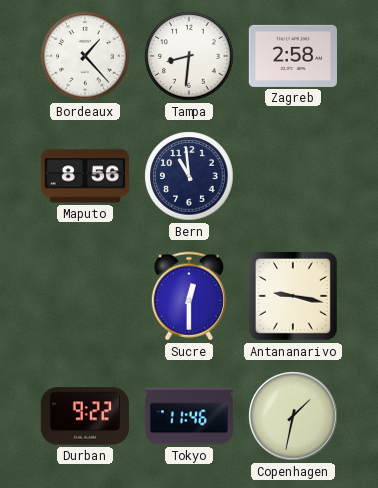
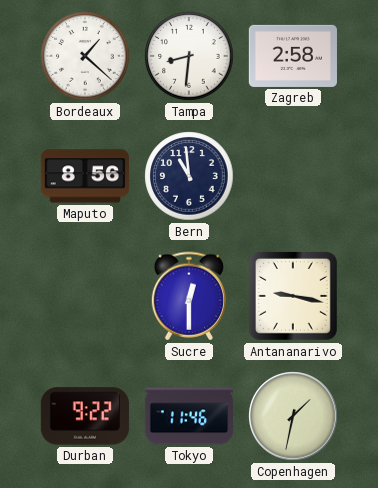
Bordeaux: 1:23 -> 1:22
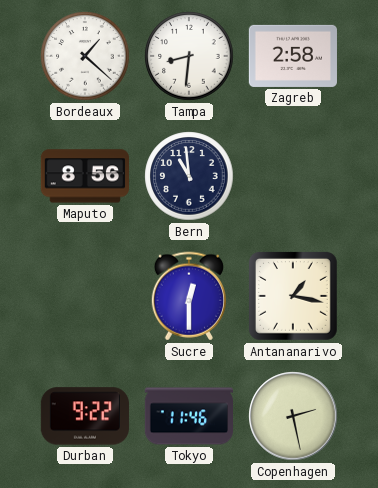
Antananarivo: 9:17 -> 1:17
Copenhagen: 1:32 -> 2:28
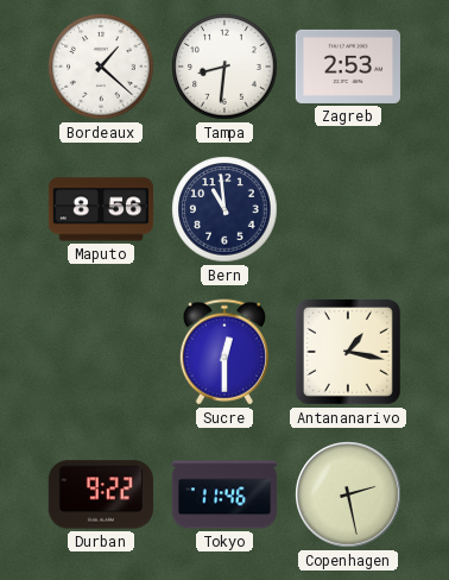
Zagreb: 2:58 -> 2:53
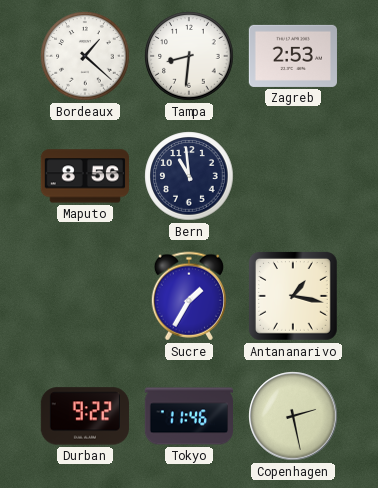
Sucre: 12:30 -> 1:35
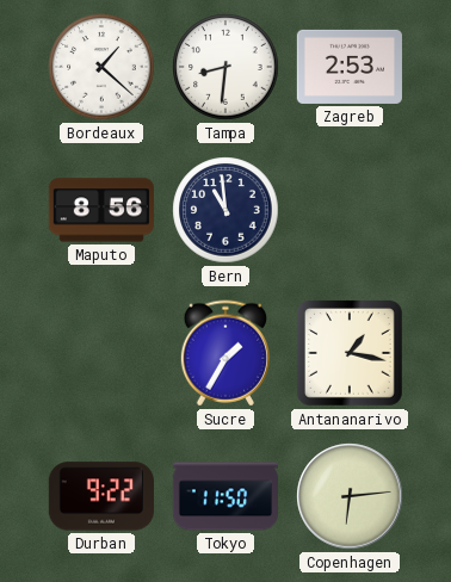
Tokyo: 11:46 -> 11:50
Copenhagen: 2:28 -> 6:14
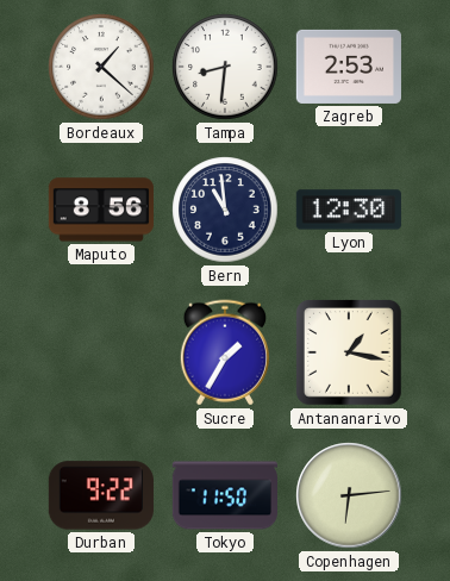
Lyon: none -> 12:30
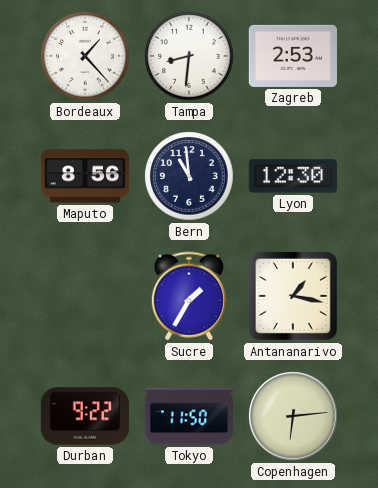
Bordeaux: 1:22 -> 1:23
